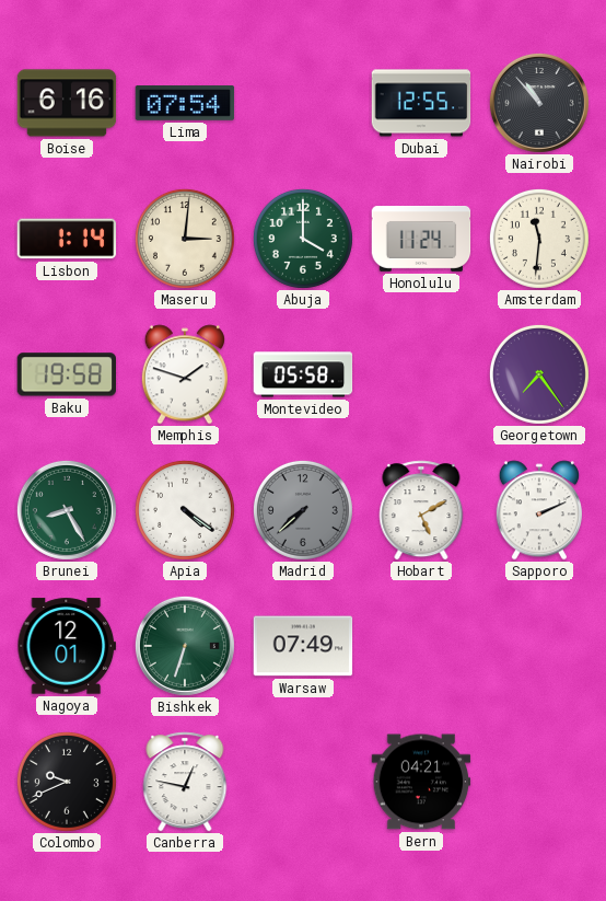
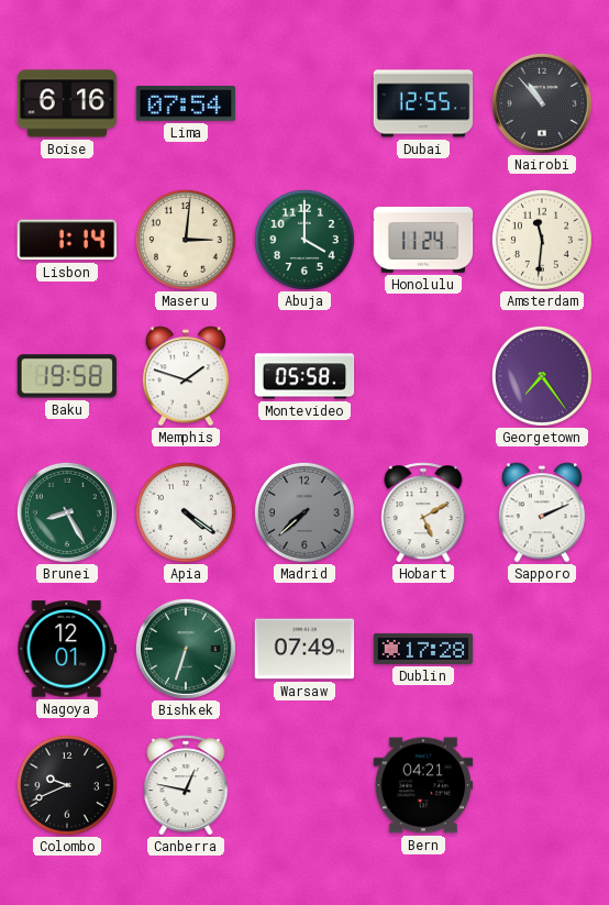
Dublin: none -> 17:28
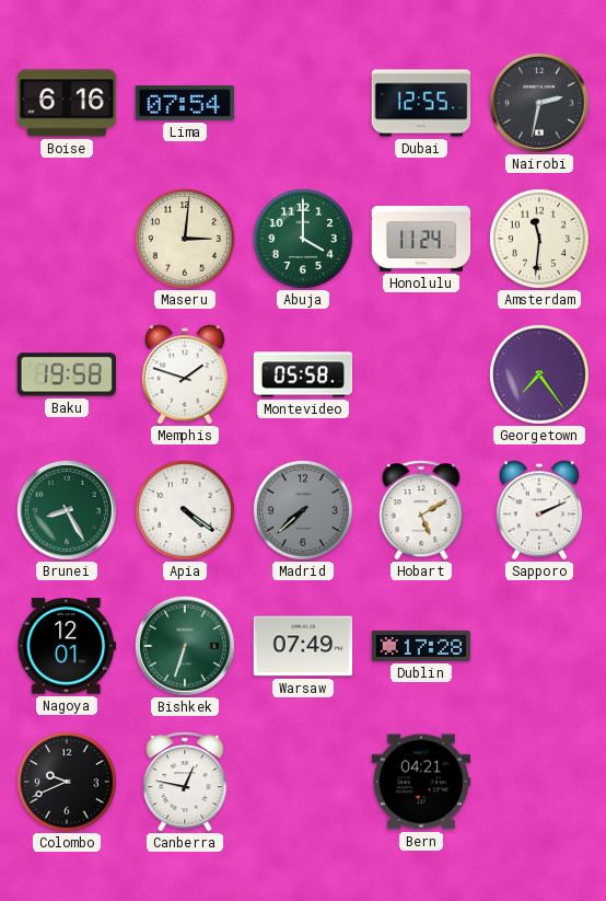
Nairobi: 10:53 -> 2:32
Lisbon: 1:14 -> none
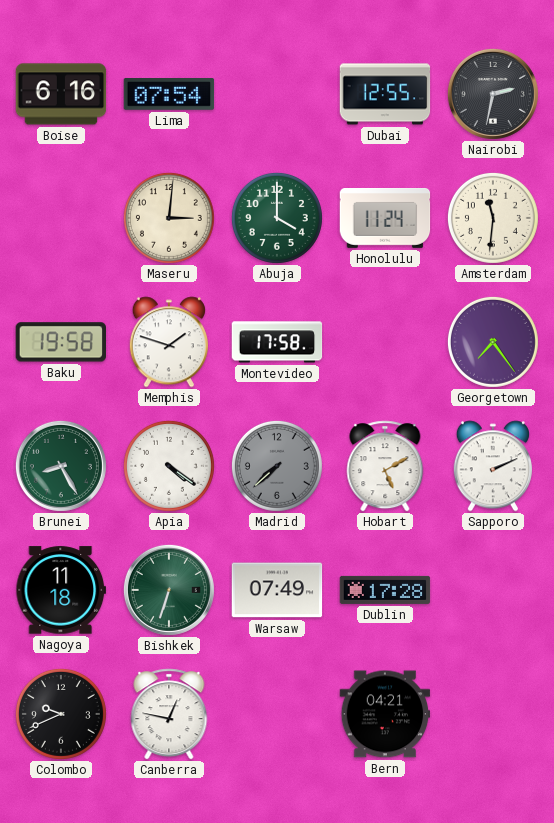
Montevideo: 05:58 -> 17:58
Nagoya: 12:01 -> 11:18
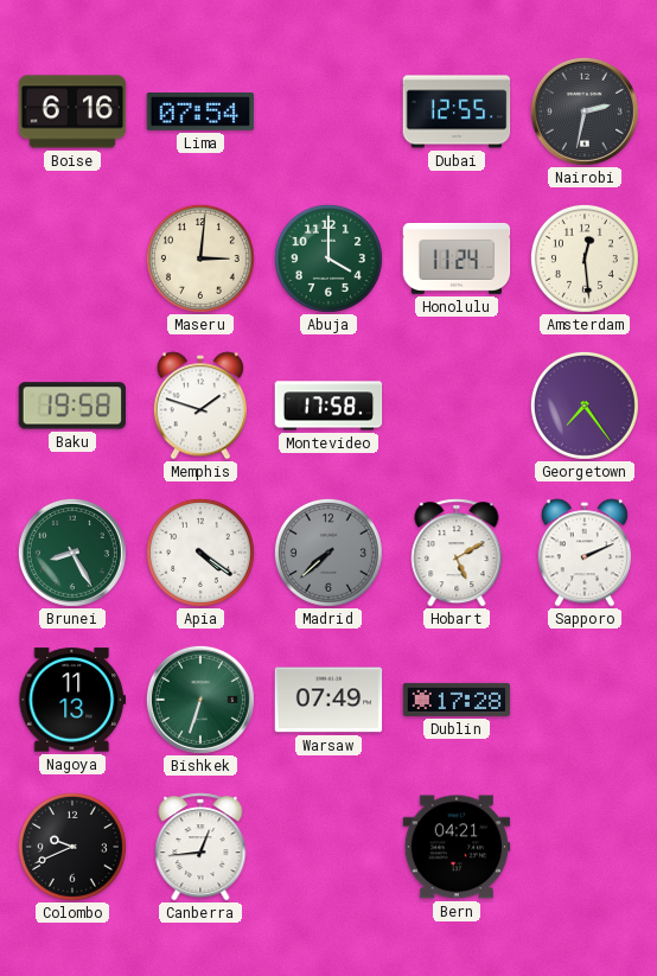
Amsterdam: 11:31 -> 12:29
Nagoya: 11:18 -> 11:13
Canberra: 12:47 -> 12:44
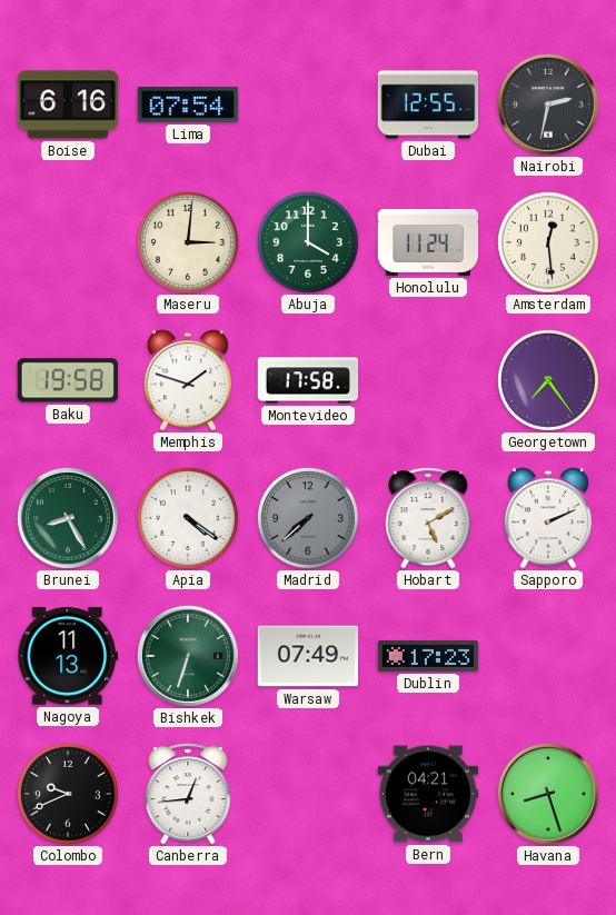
Dublin: 17:28 -> 17:23
Havana: none -> 8:27
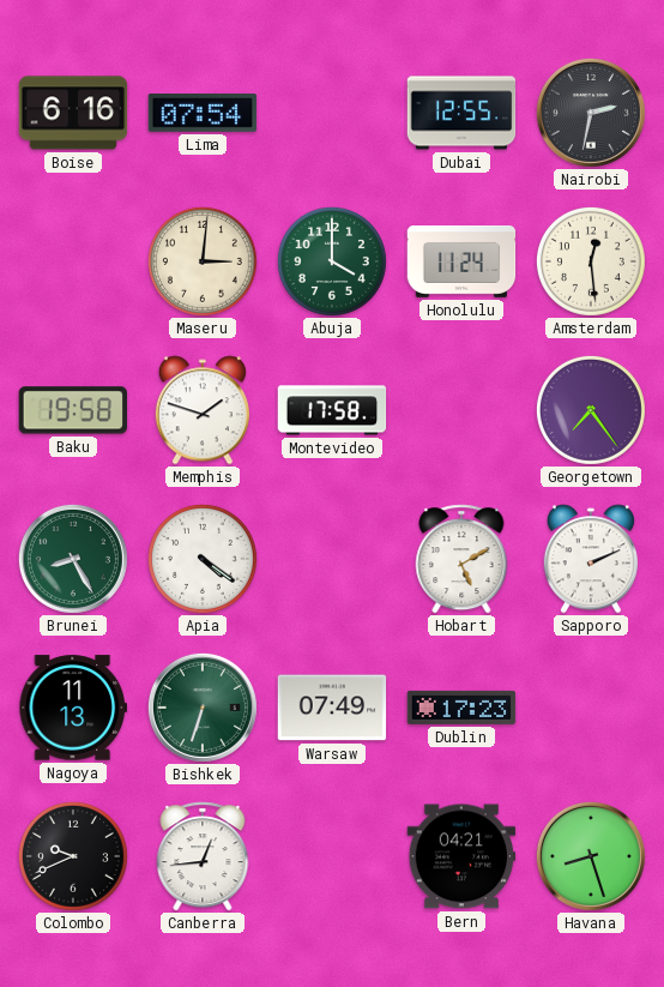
Madrid: 7:38 -> none
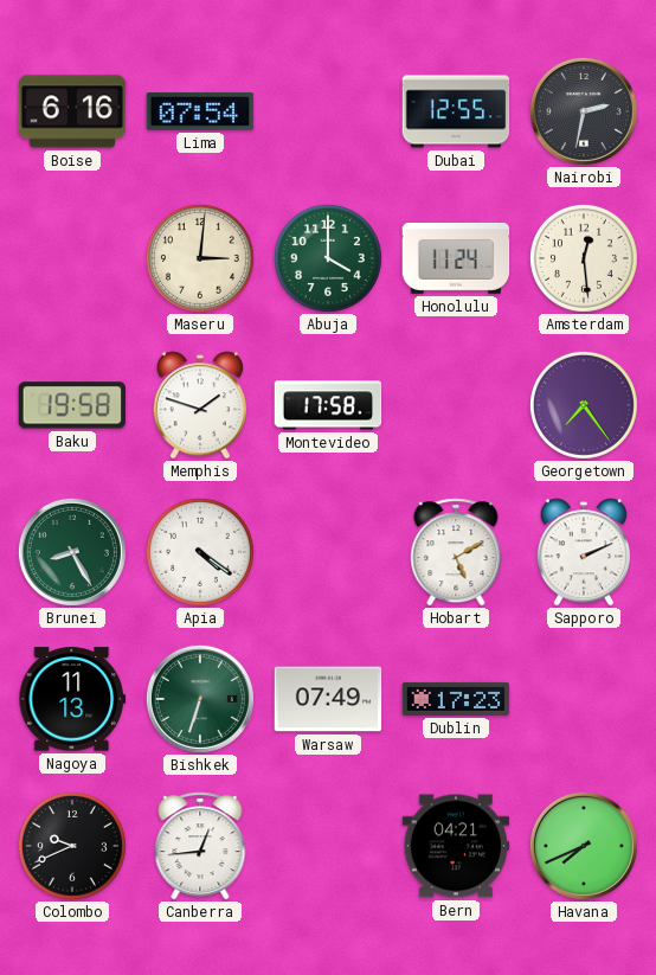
Havana: 8:27 -> 7:41
